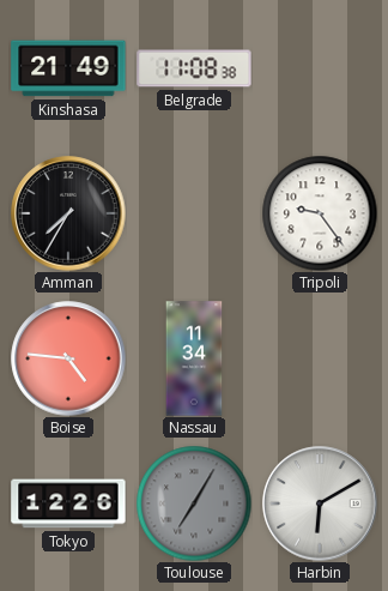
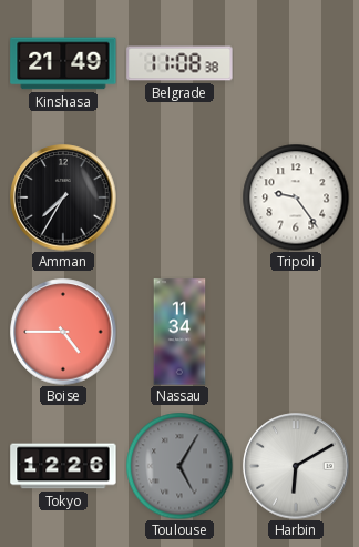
Boise: 4:46 -> 4:45
Toulouse: 7:05 -> 5:05
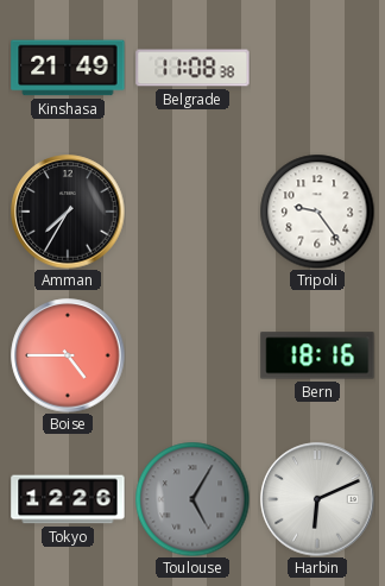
Nassau: 11:34 -> none
Bern: none -> 18:16
Harbin: 6:10 -> 6:11
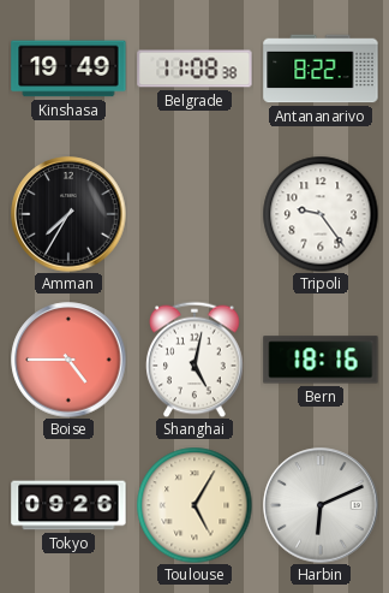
Kinshasa: 21:49 -> 19:49
Antananarivo: none -> 8:22
Shanghai: none -> 5:02
Tokyo: 12:26 -> 09:26
Toulouse dial: grey -> cream
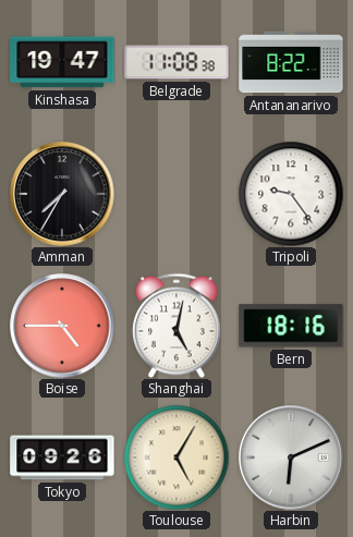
Kinshasa: 19:49 -> 19:47
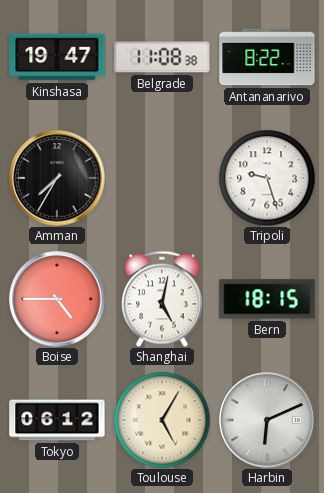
Tripoli: 9:24 -> 9:27
Bern: 18:16 -> 18:15
Tokyo: 09:26 -> 06:12
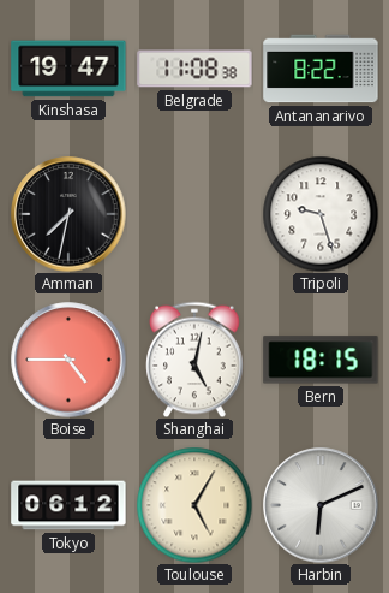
Amman: 7:35 -> 7:32
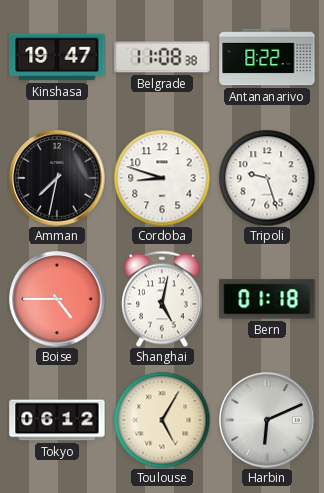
Cordoba: none -> 8:48
Bern: 18:15 -> 01:18
